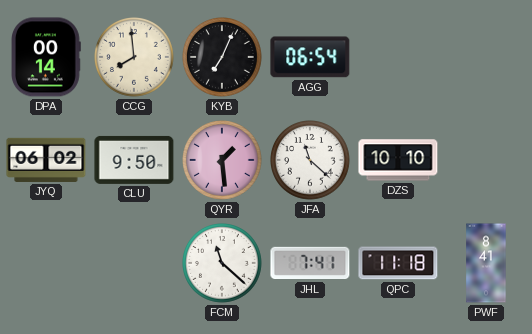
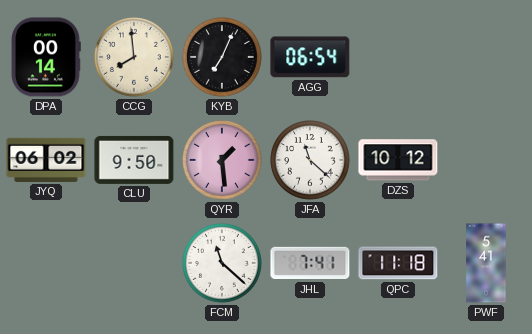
DZS: 10:10 -> 10:12
PWF: 8:41 -> 5:41
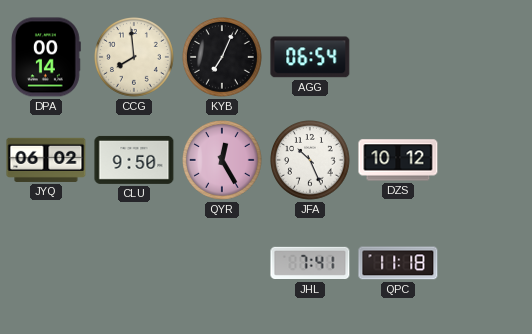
QYR: 1:29 -> 12:25
JFA: 11:22 -> 10:26
FCM: 11:22 -> none
PWF: 5:41 -> none
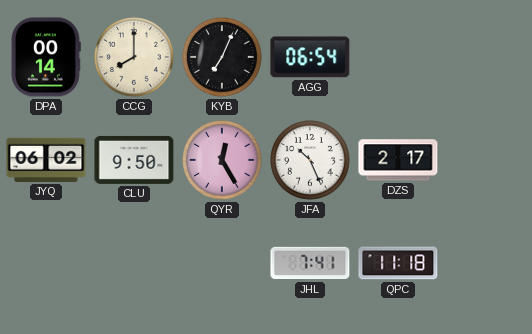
CCG: 7:59 -> 8:00
DZS: 10:12 -> 2:17
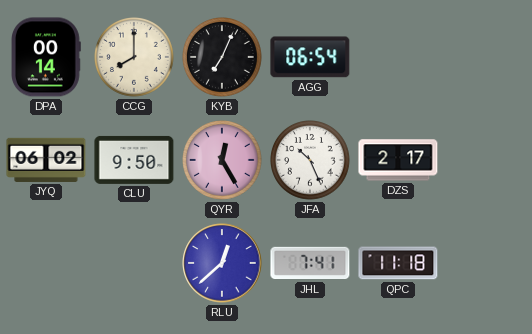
RLU: none -> 12:38
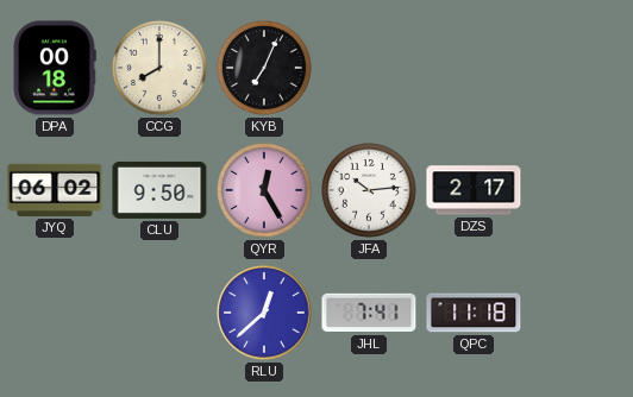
DPA: 00:14 -> 00:18
AGG: 06:54 -> none
JFA: 10:26 -> 10:14
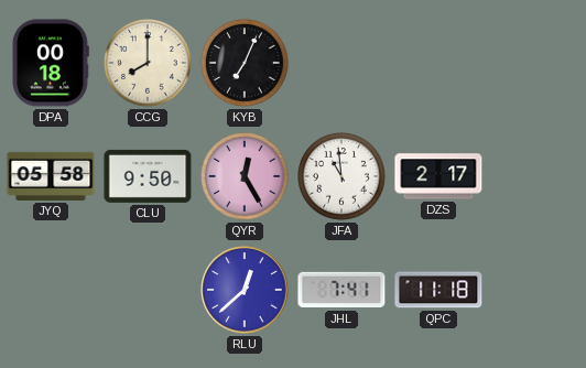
JYQ: 06:02 -> 05:58
JFA: 10:14 -> 10:59
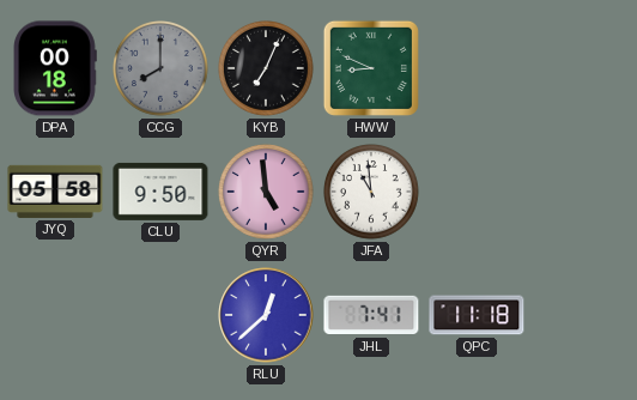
CCG dial: cream -> grey
HWW: none -> 8:49
QYR: 12:25 -> 4:59
DZS: 2:17 -> none
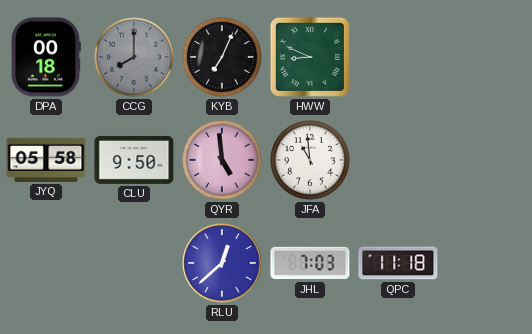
JHL: 7:41 -> 7:03
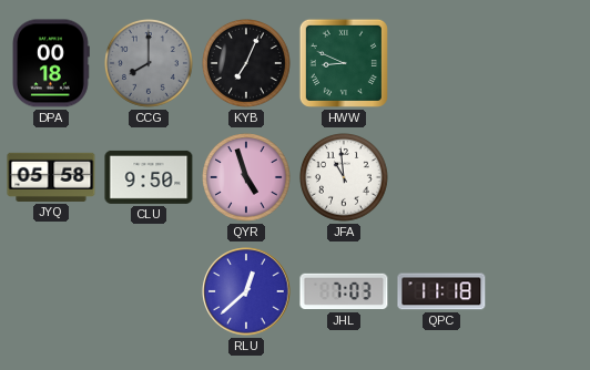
QYR: 4:59 -> 4:57
